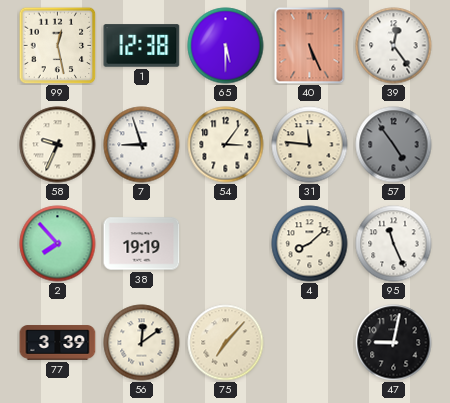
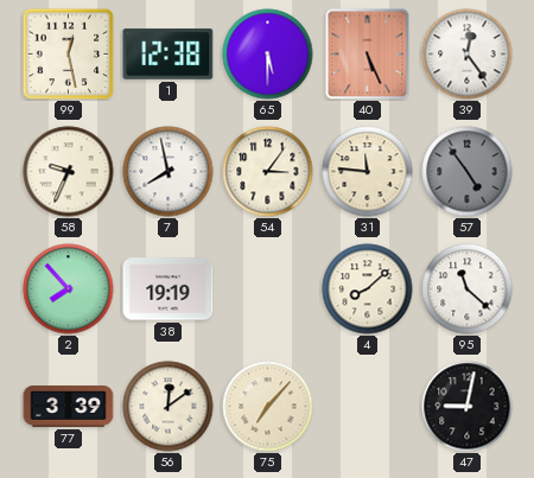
7: 8:57 -> 7:58
95: 11:26 -> 11:22
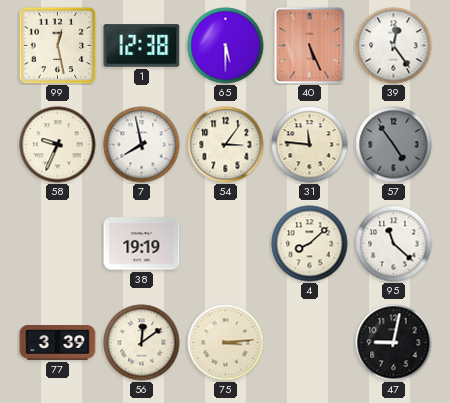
2: 7:53 -> none
75: 7:07 -> 3:14
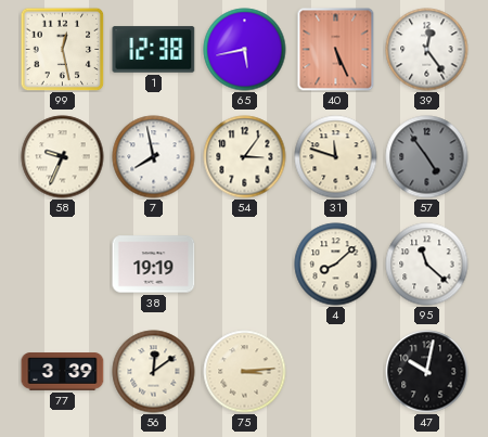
65: 5:30 -> 5:43
31: 11:46 -> 11:48
47: 9:02 -> 10:02
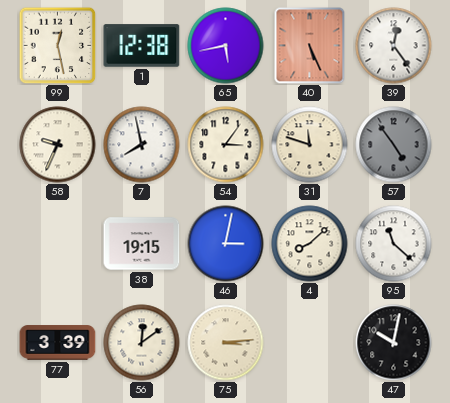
38: 19:19 -> 19:15
46: none -> 3:02
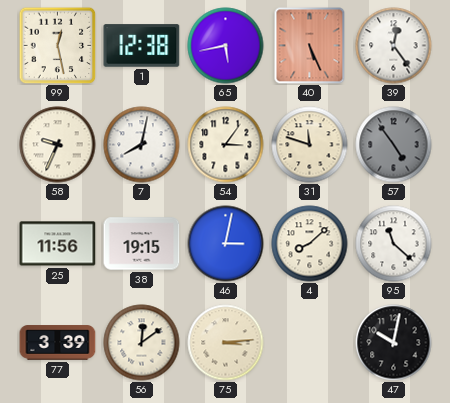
7: 7:58 -> 8:02
25: none -> 11:56
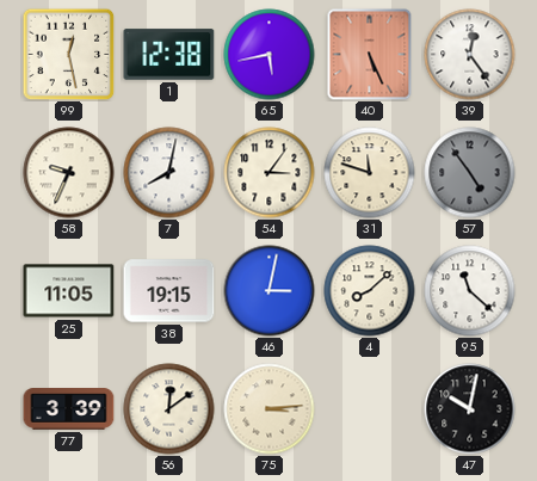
25: 11:56 -> 11:05
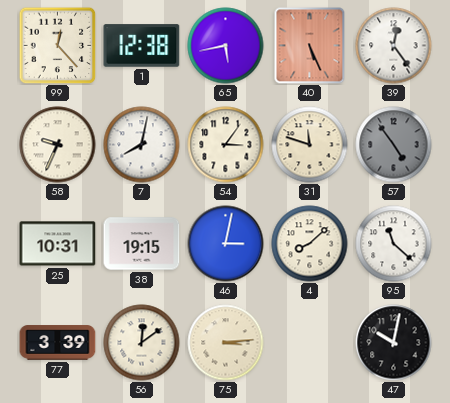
99: 12:28 -> 12:23
25: 11:05 -> 10:31
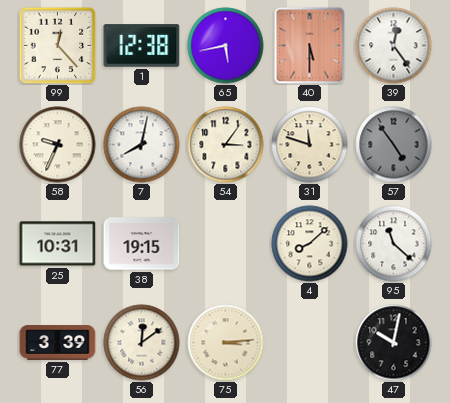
40: 5:26 -> 5:30
46: 3:02 -> none
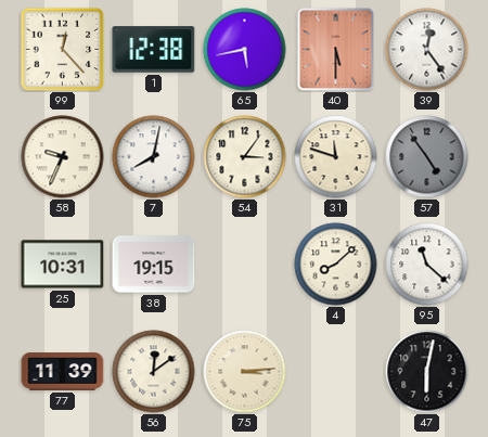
77: 3:39 -> 11:39
47: 10:02 -> 6:02
